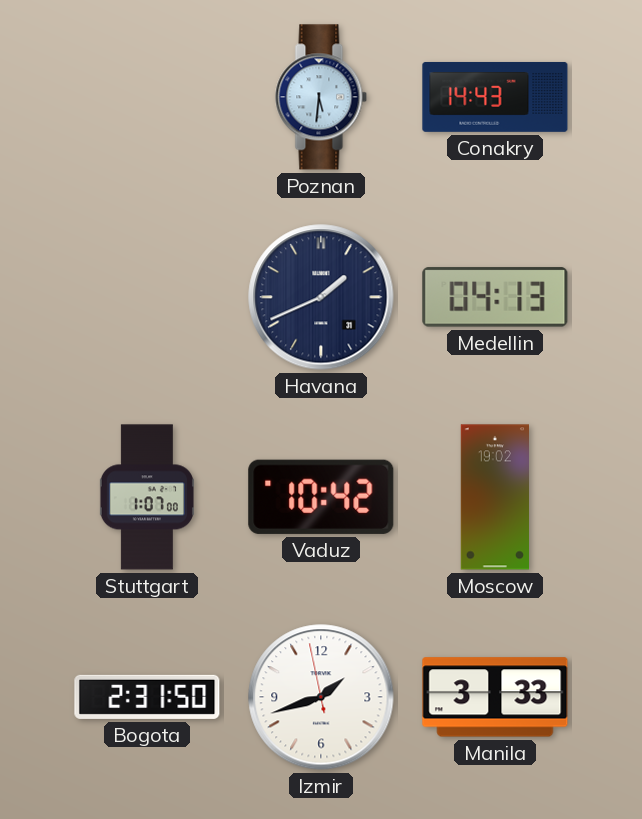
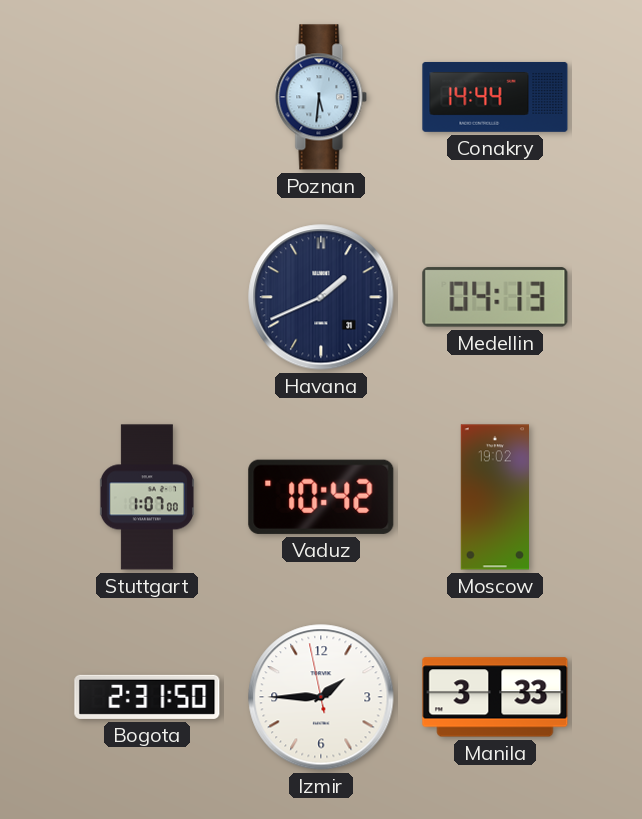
Conakry: 14:43 -> 14:44
Izmir: 1:41 -> 1:44
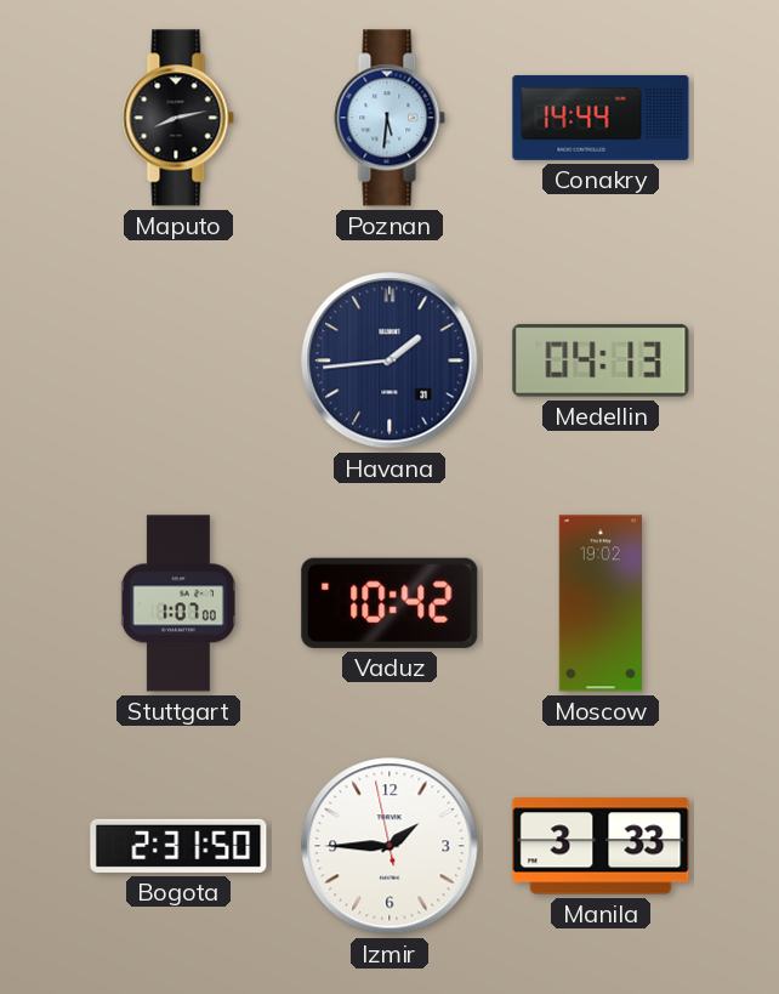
Maputo: none -> 8:13
Havana: 1:41 -> 1:44
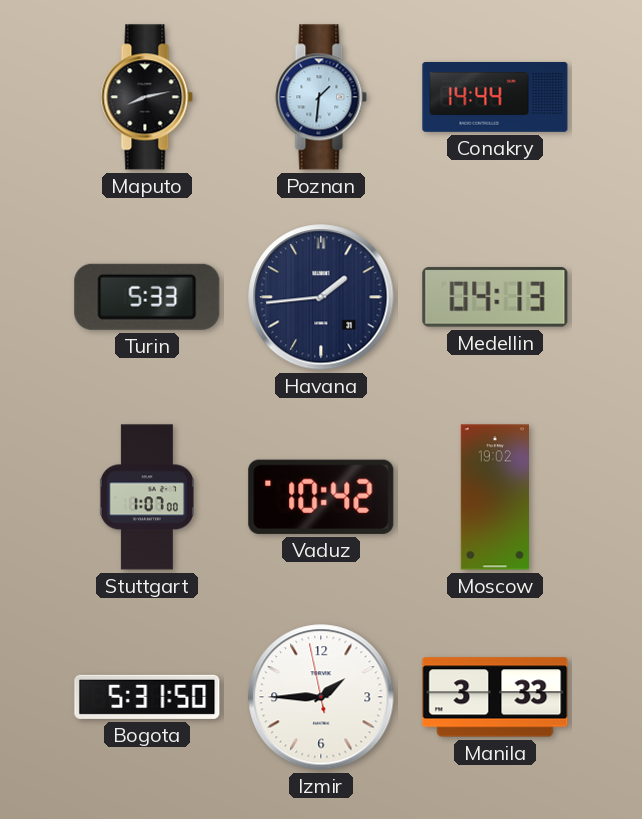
Poznan: 5:31 -> 1:31
Turin: none -> 5:33
Bogota: 2:31 -> 5:31
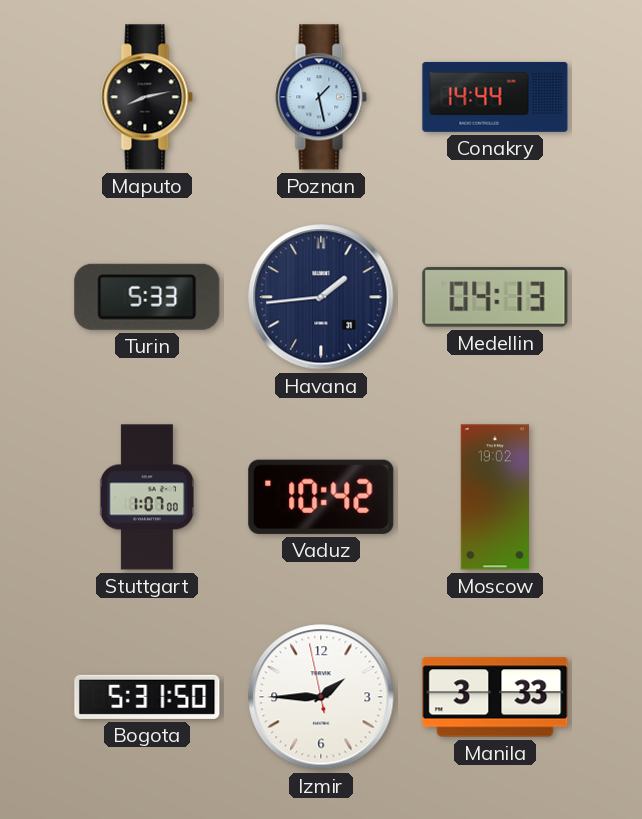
Poznan: 1:31 -> 1:28
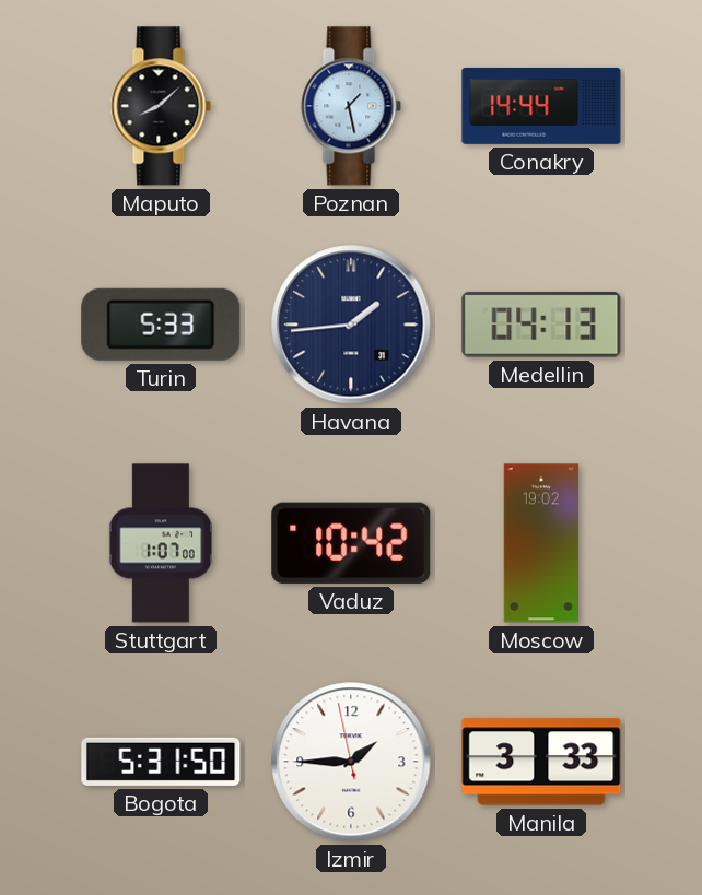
Maputo: 8:13 -> 8:08
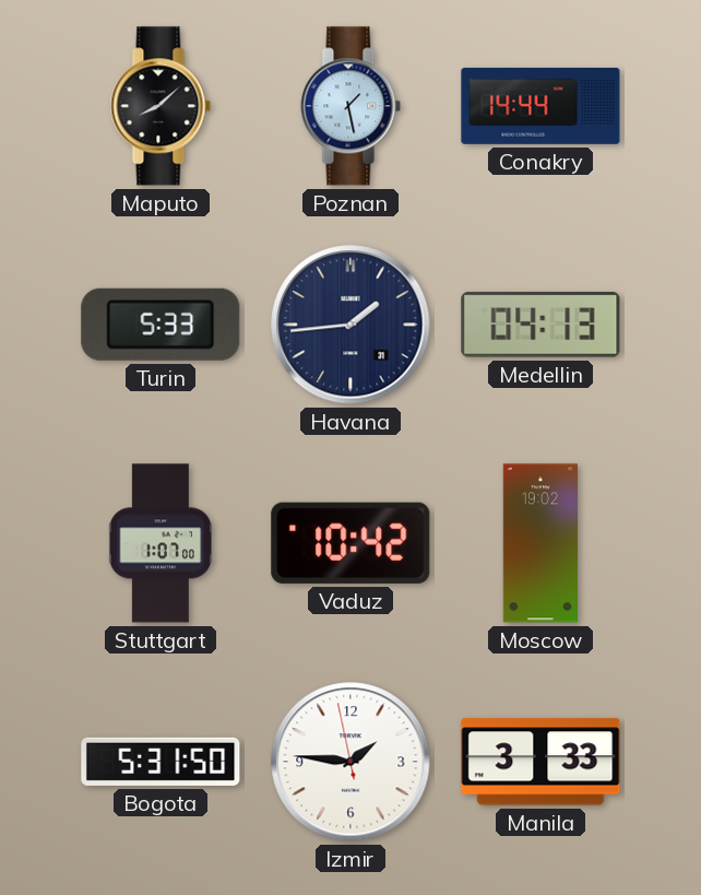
Izmir: 1:44 -> 1:45
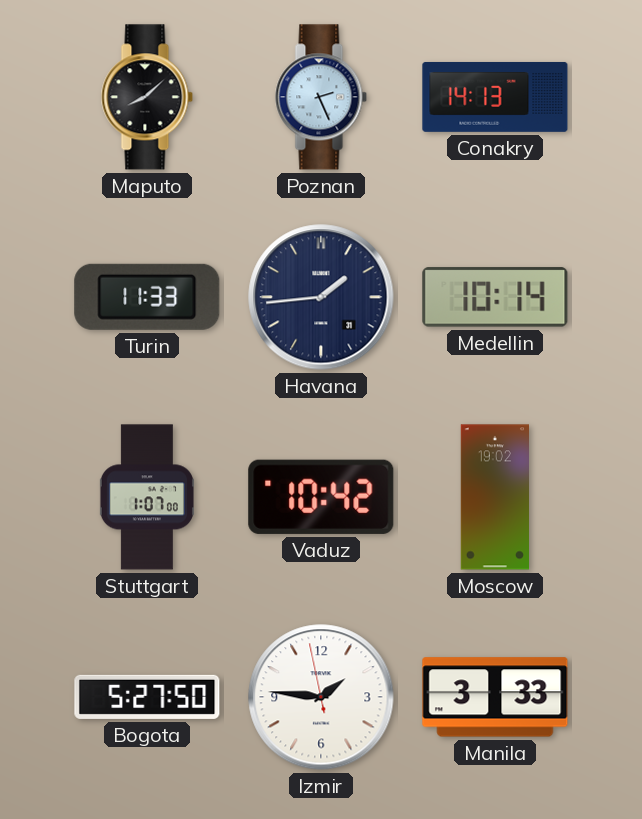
Poznan: 1:28 -> 2:26
Conakry: 14:44 -> 14:13
Turin: 5:33 -> 11:33
Medellin: 04:13 -> 10:14
Bogota: 5:31 -> 5:27
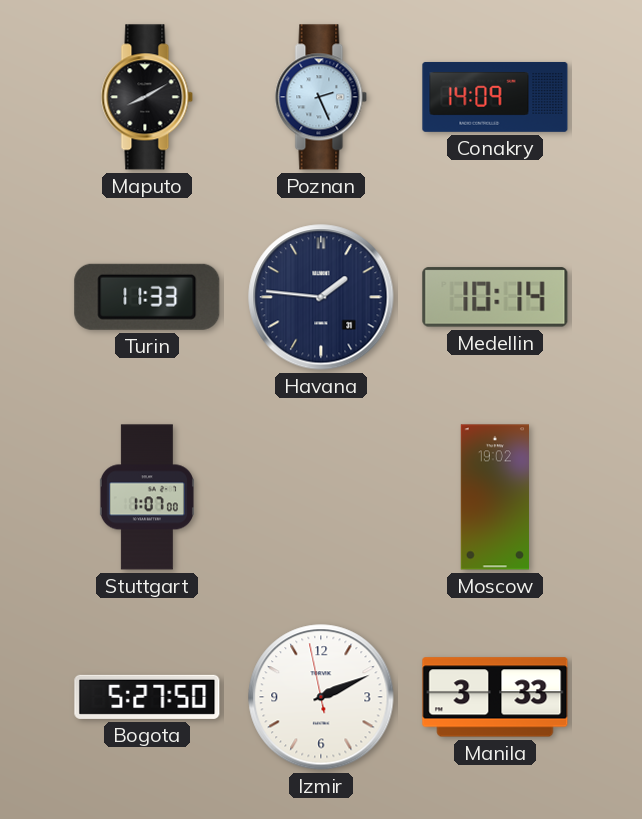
Maputo: 8:08 -> 8:10
Conakry: 14:13 -> 14:09
Havana: 1:44 -> 1:46
Vaduz: 10:42 -> none
Izmir: 1:45 -> 2:10
